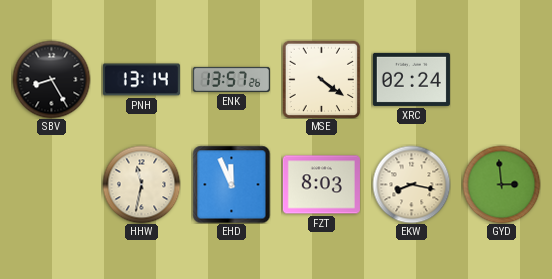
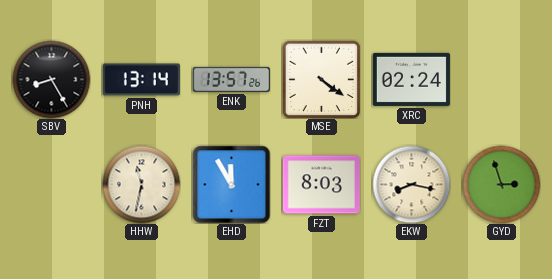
EHD: 11:56 -> 11:55
GYD: 2:59 -> 2:57
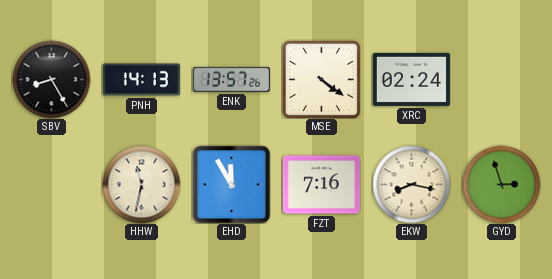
PNH: 13:14 -> 14:13
FZT: 8:03 -> 7:16
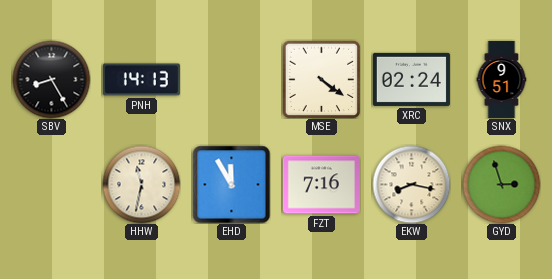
ENK: 13:57 -> none
SNX: none -> 9:51
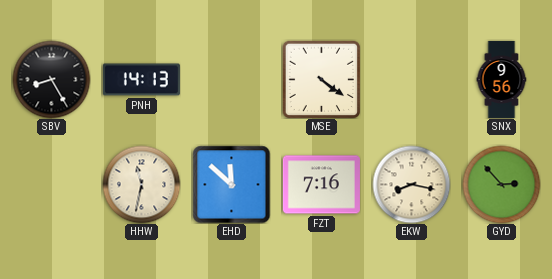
XRC: 02:24 -> none
SNX: 9:51 -> 9:56
EHD: 11:55 -> 11:52
GYD: 2:57 -> 2:53
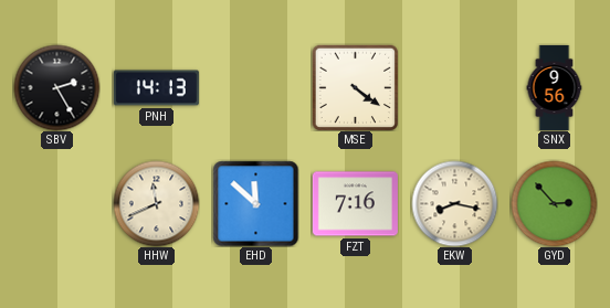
SBV: 8:25 -> 2:25
HHW: 11:32 -> 11:41
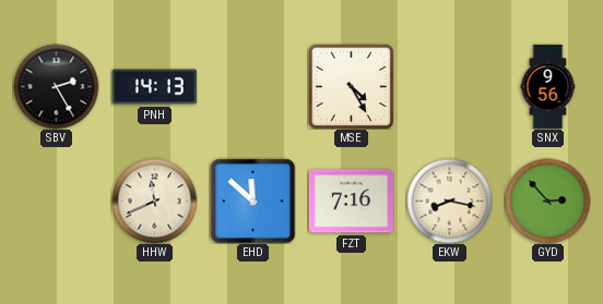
MSE: 4:21 -> 4:25
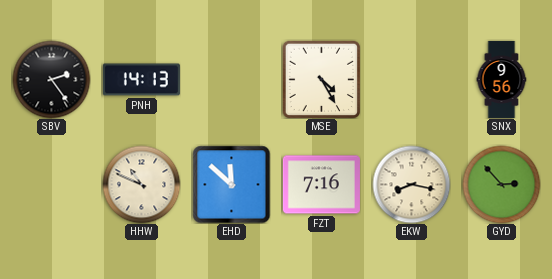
SBV: 2:25 -> 2:24
HHW: 11:41 -> 10:49
